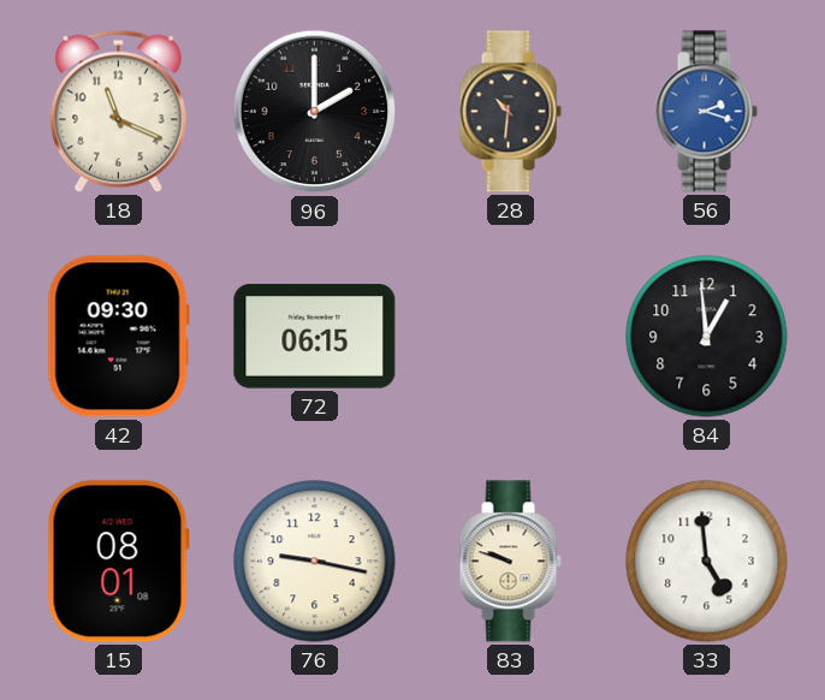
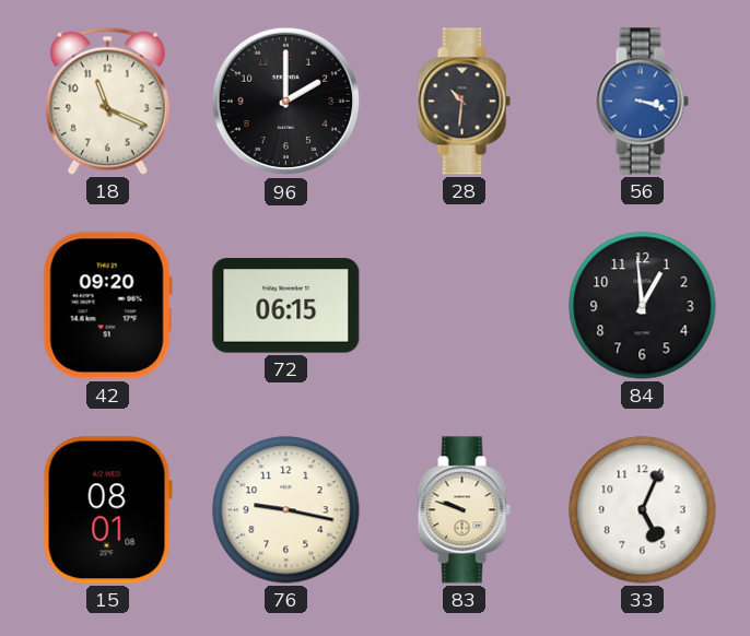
56: 2:18 -> 3:18
42: 09:30 -> 09:20
33: 4:59 -> 5:04
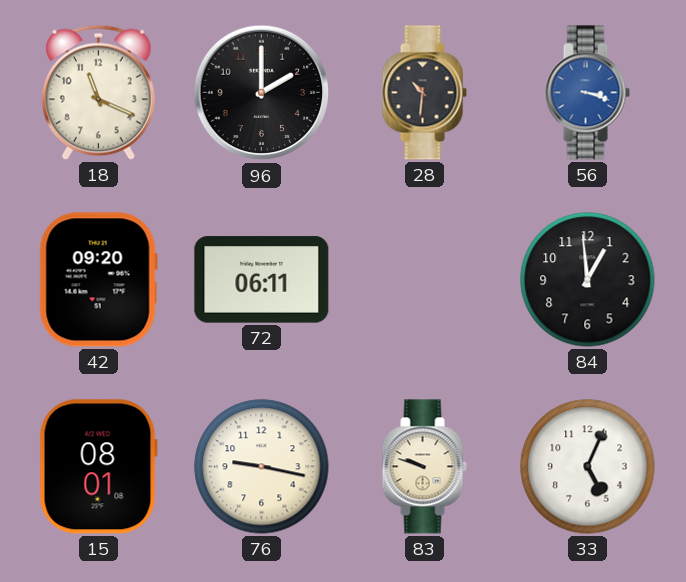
72: 06:15 -> 06:11
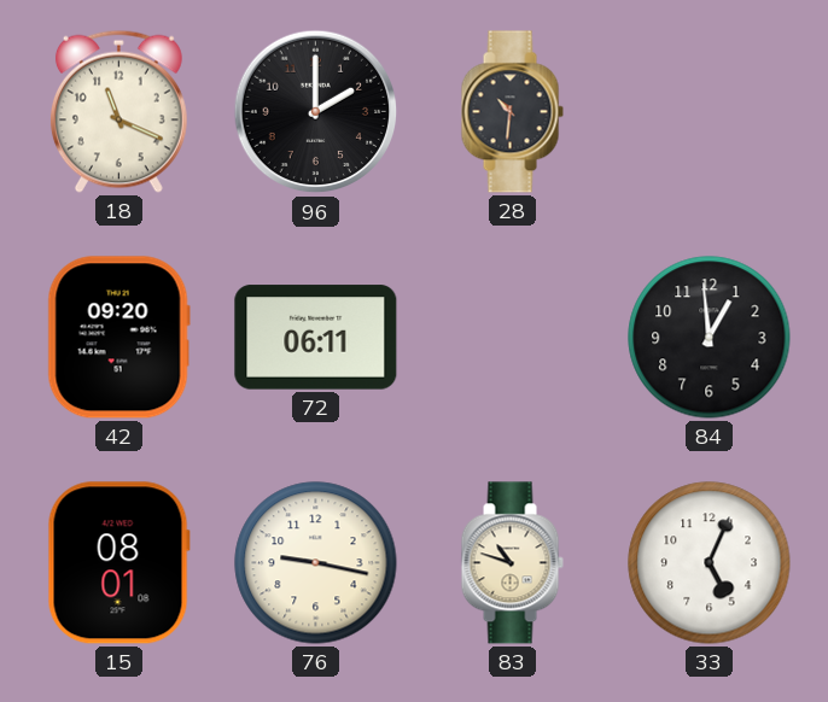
56: 3:18 -> none
83: 9:48 -> 10:48
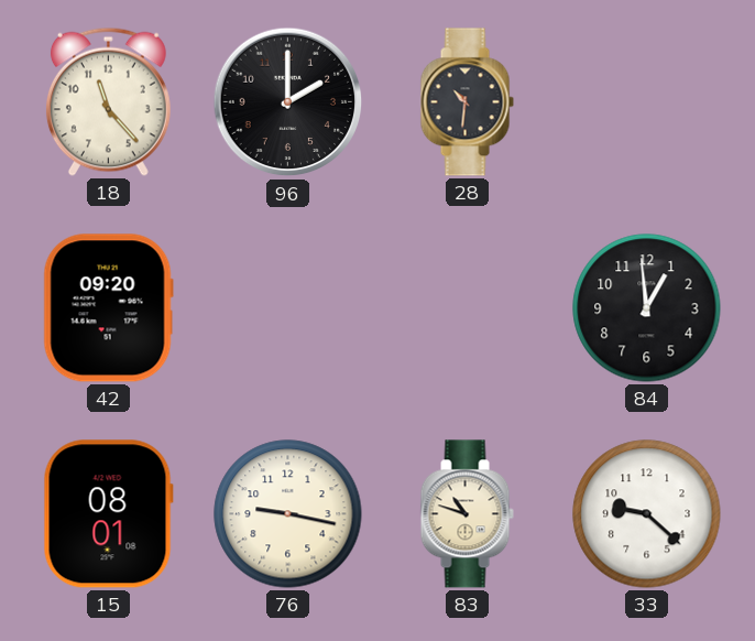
18: 11:19 -> 11:23
72: 06:11 -> none
33: 5:04 -> 9:22
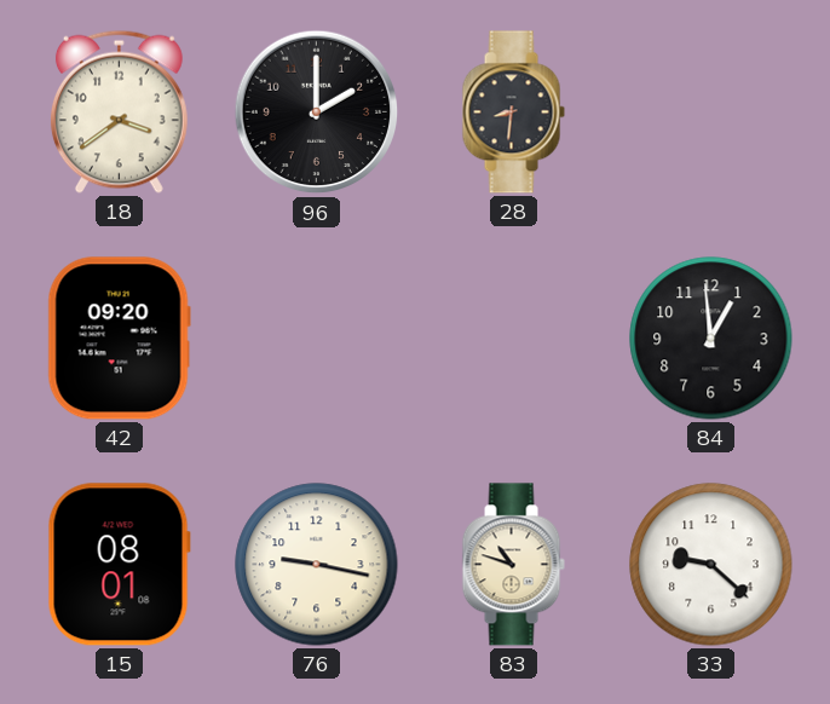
18: 11:23 -> 3:39
28: 10:31 -> 8:31
